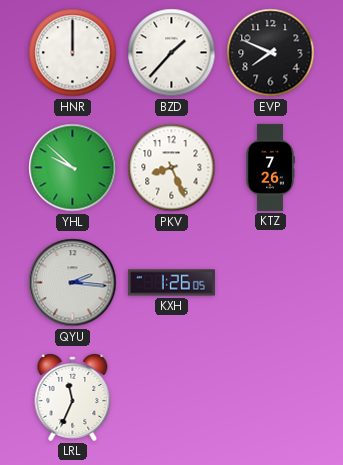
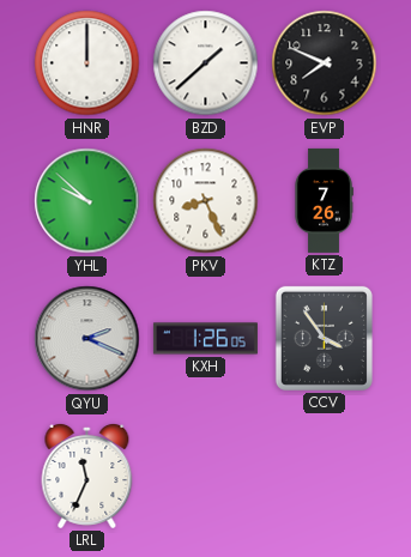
BZD: 1:37 -> 1:38
QYU: 2:16 -> 2:19
CCV: none -> 3:54
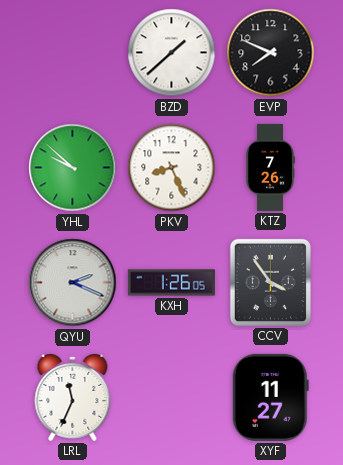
HNR: 12:00 -> none
XYF: none -> 11:27
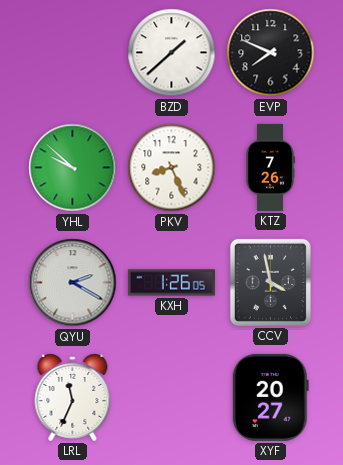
QYU: 2:19 -> 2:20
CCV: 3:54 -> 3:58
XYF: 11:27 -> 20:27
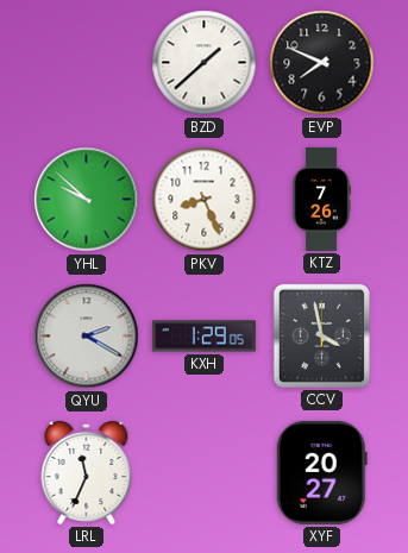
KXH: 1:26 -> 1:29
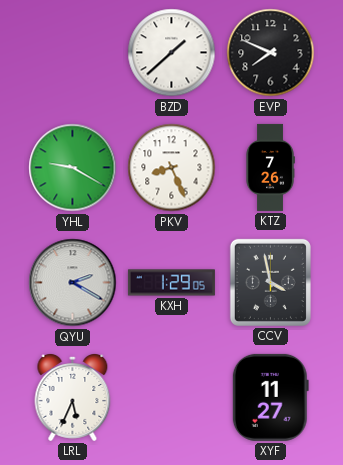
YHL: 9:52 -> 9:20
LRL: 11:34 -> 5:34
XYF: 20:27 -> 11:27
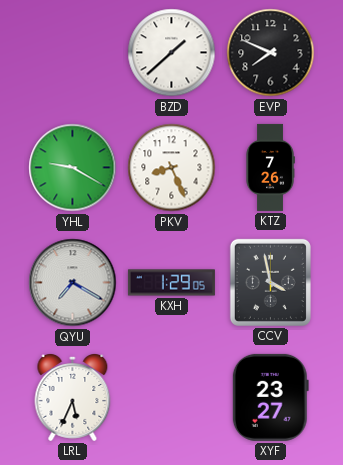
QYU: 2:20 -> 7:20
XYF: 11:27 -> 23:27
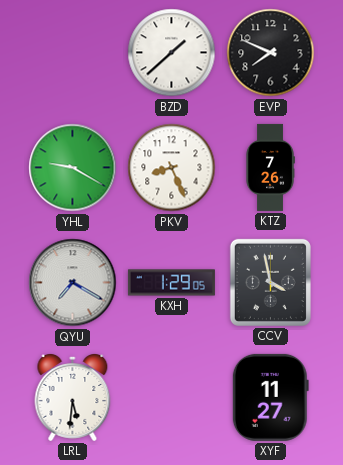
LRL: 5:34 -> 5:31
XYF: 23:27 -> 11:27
